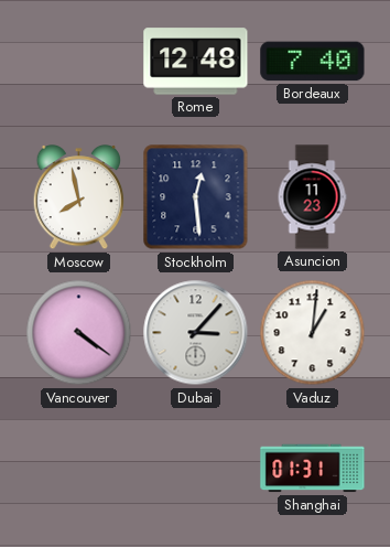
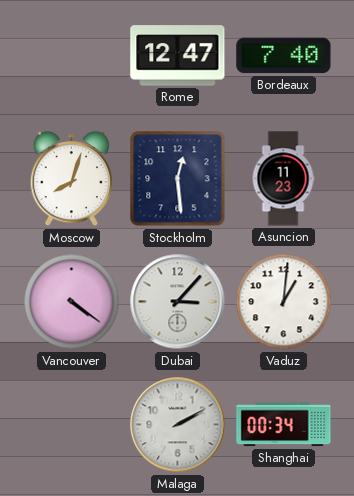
Rome: 12:48 -> 12:47
Moscow: 7:58 -> 8:03
Malaga: none -> 2:10
Shanghai: 01:31 -> 00:34
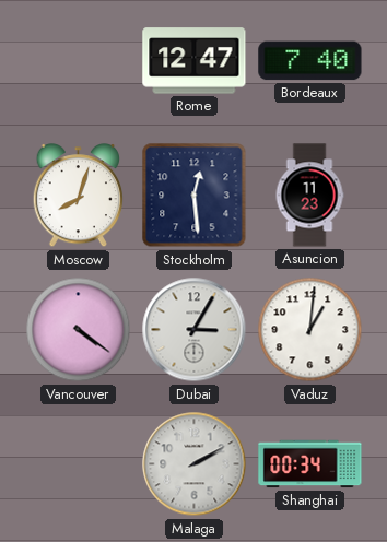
Dubai: 3:07 -> 3:05
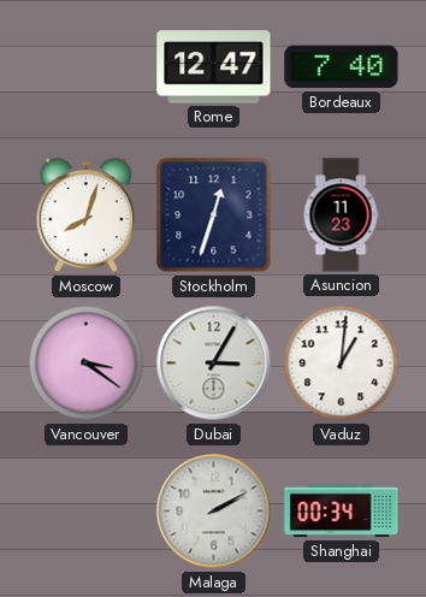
Stockholm: 12:29 -> 12:33
Vancouver: 4:21 -> 3:21
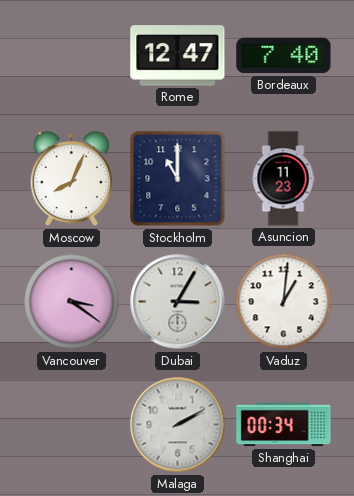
Moscow: 8:03 -> 8:04
Stockholm: 12:33 -> 11:00
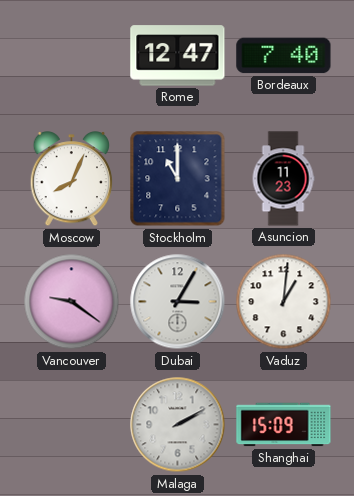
Vancouver: 3:21 -> 9:21
Shanghai: 00:34 -> 15:09
